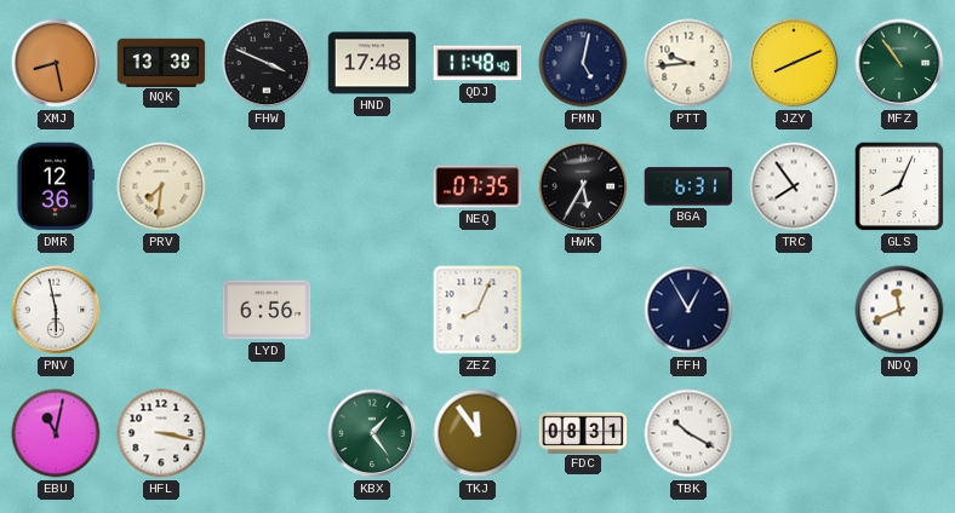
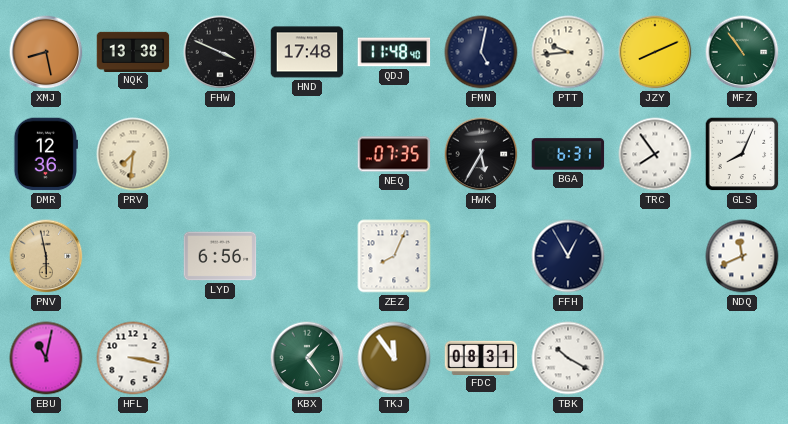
PNV dial: white -> champagne
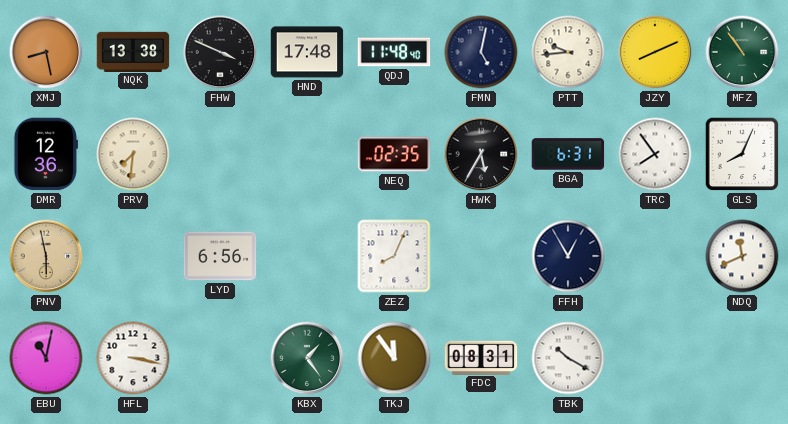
NEQ: 07:35 -> 02:35
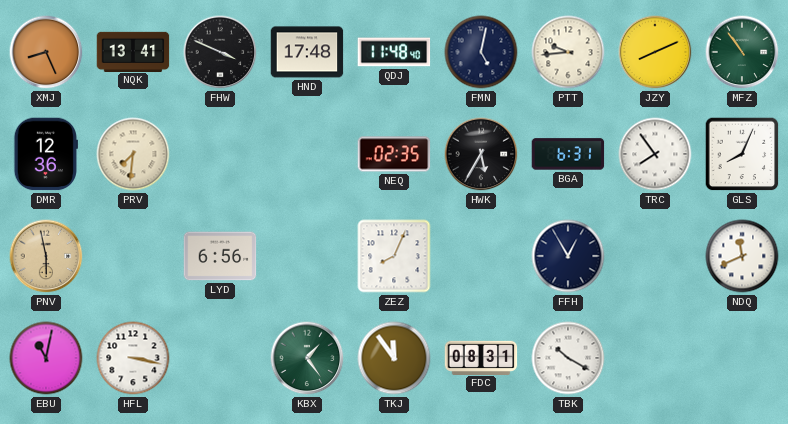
XMJ: 8:28 -> 8:26
NQK: 13:38 -> 13:41
